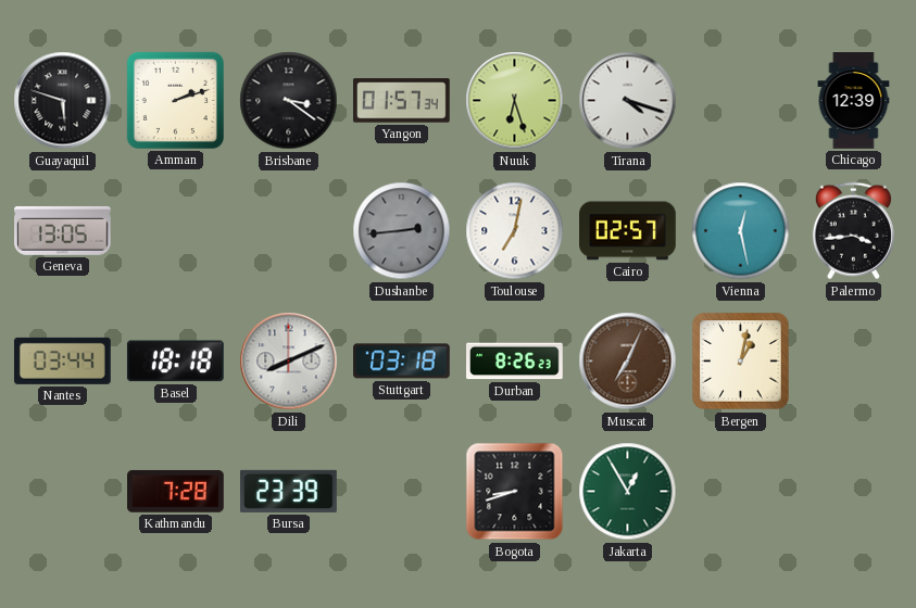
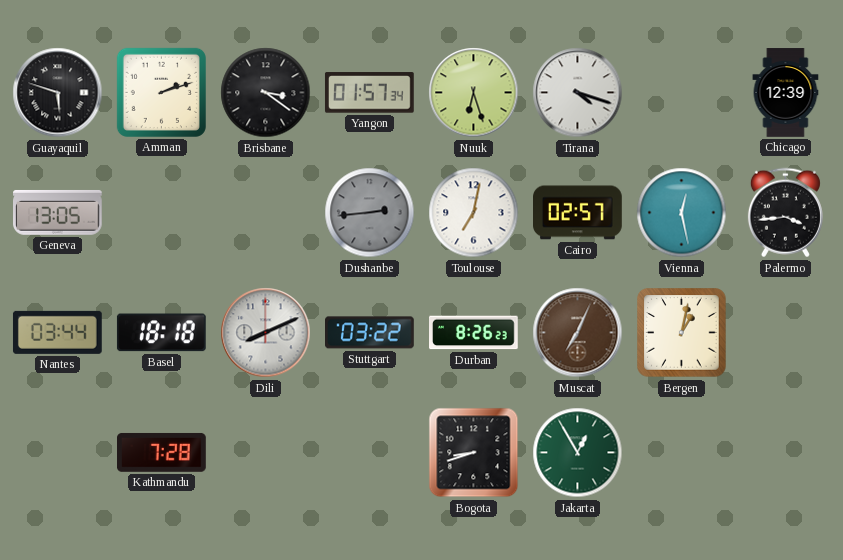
Stuttgart: 03:18 -> 03:22
Bursa: 23:39 -> none
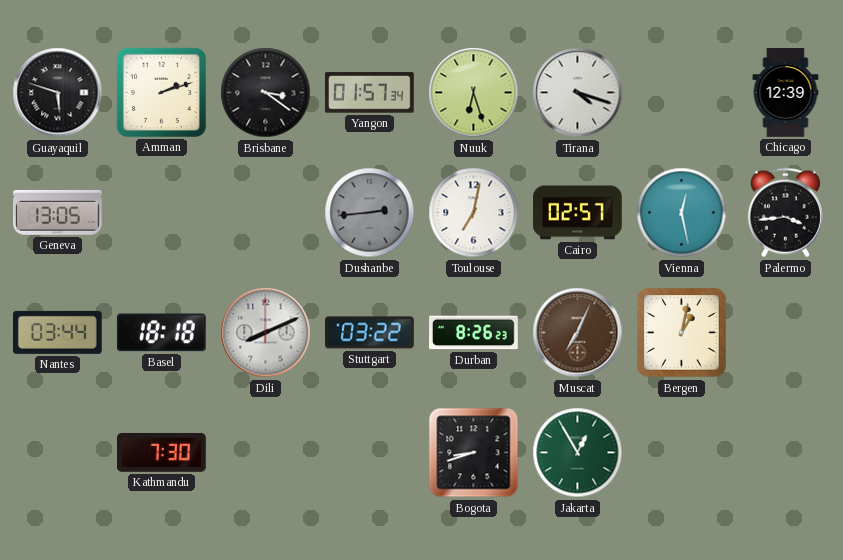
Kathmandu: 7:28 -> 7:30
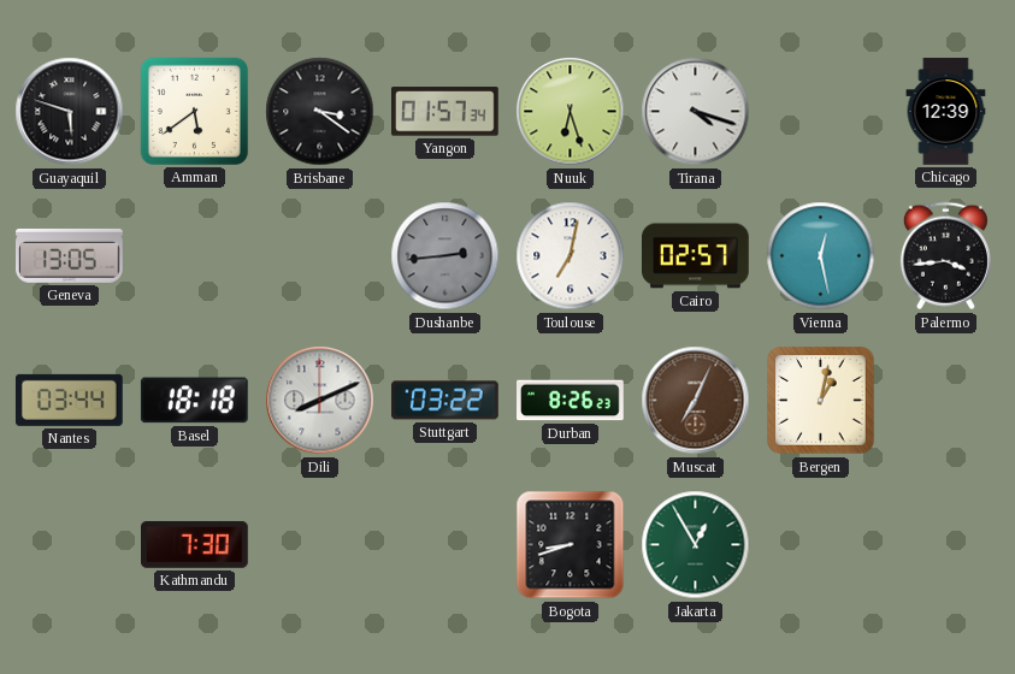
Amman: 2:12 -> 5:39
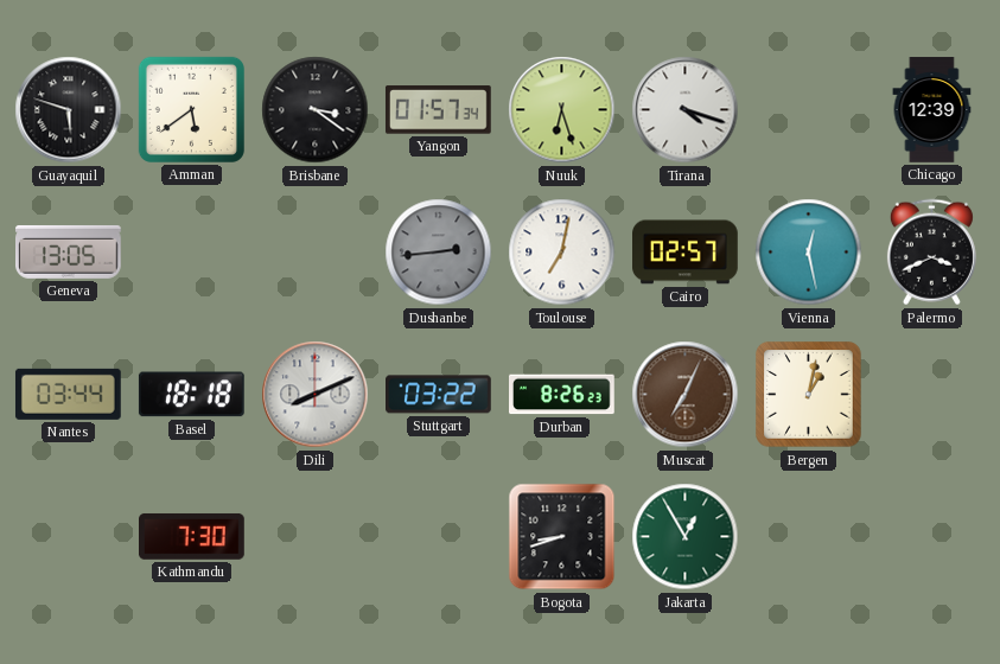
Palermo: 3:44 -> 3:41
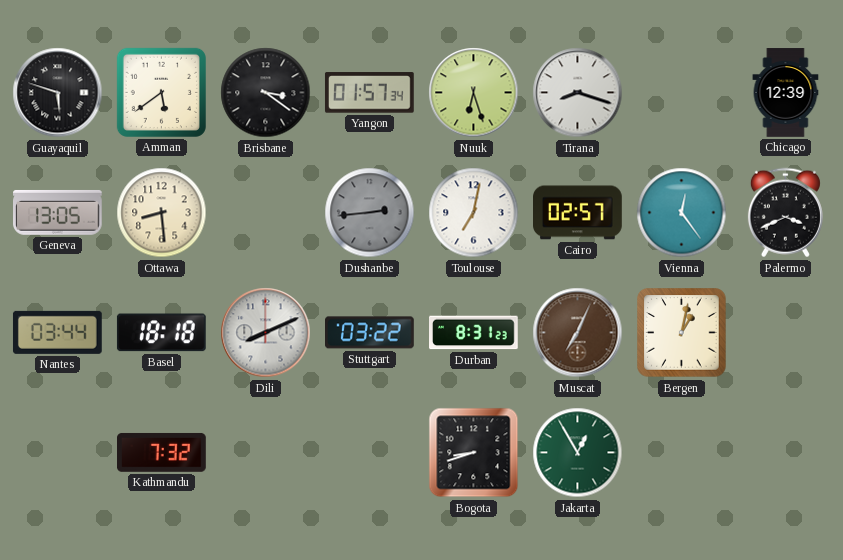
Tirana: 4:18 -> 8:18
Ottawa: none -> 8:29
Vienna: 12:28 -> 12:24
Durban: 8:26 -> 8:31
Kathmandu: 7:30 -> 7:32
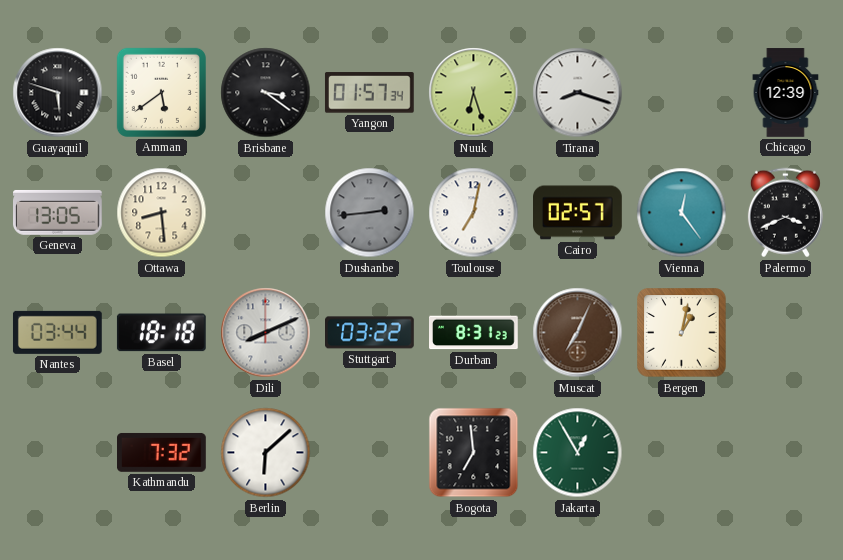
Berlin: none -> 6:08
Bogota: 8:42 -> 6:59
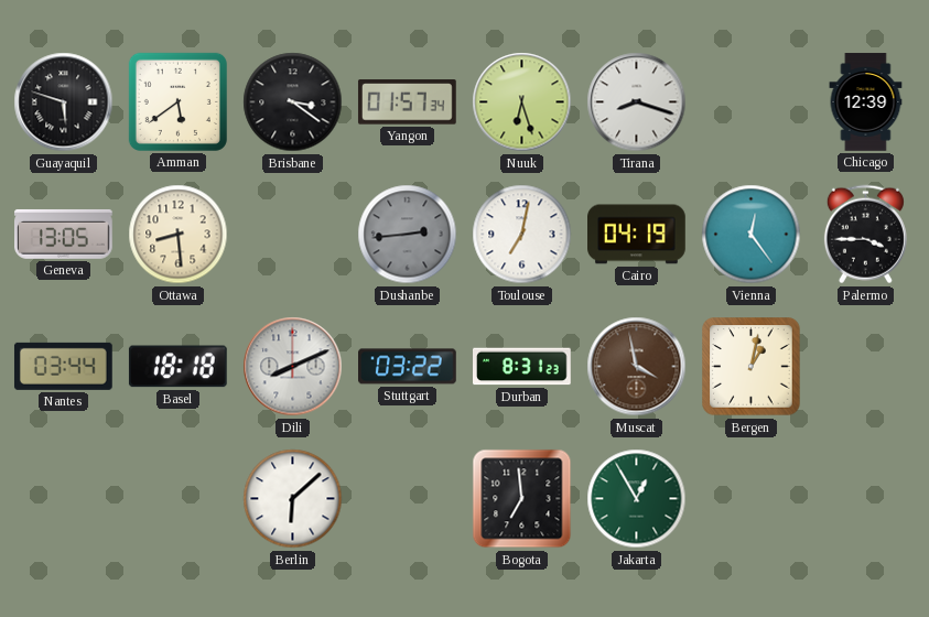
Cairo: 02:57 -> 04:19
Palermo: 3:41 -> 3:45
Muscat: 7:04 -> 3:58
Kathmandu: 7:32 -> none
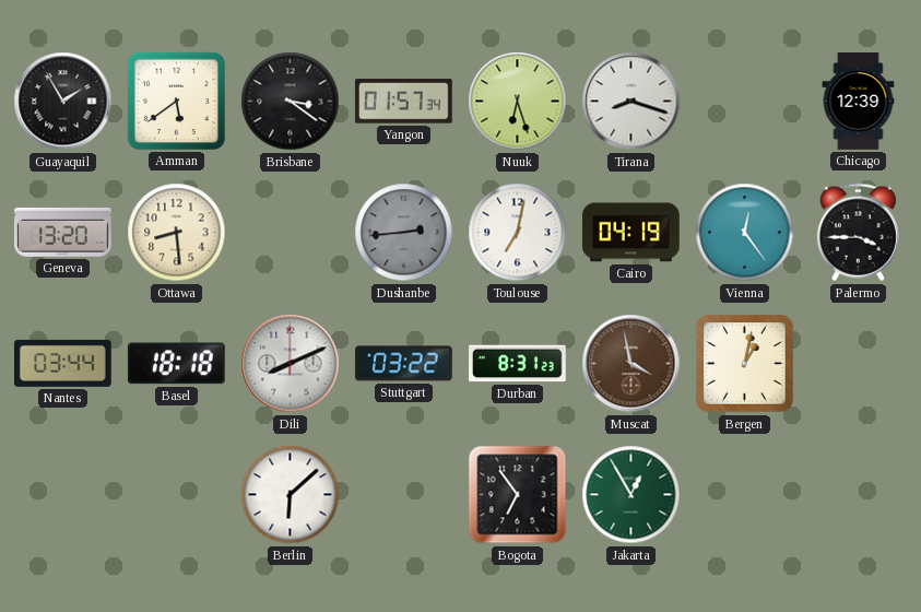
Guayaquil: 5:48 -> 1:55
Geneva: 13:05 -> 13:20
Bogota: 6:59 -> 6:54
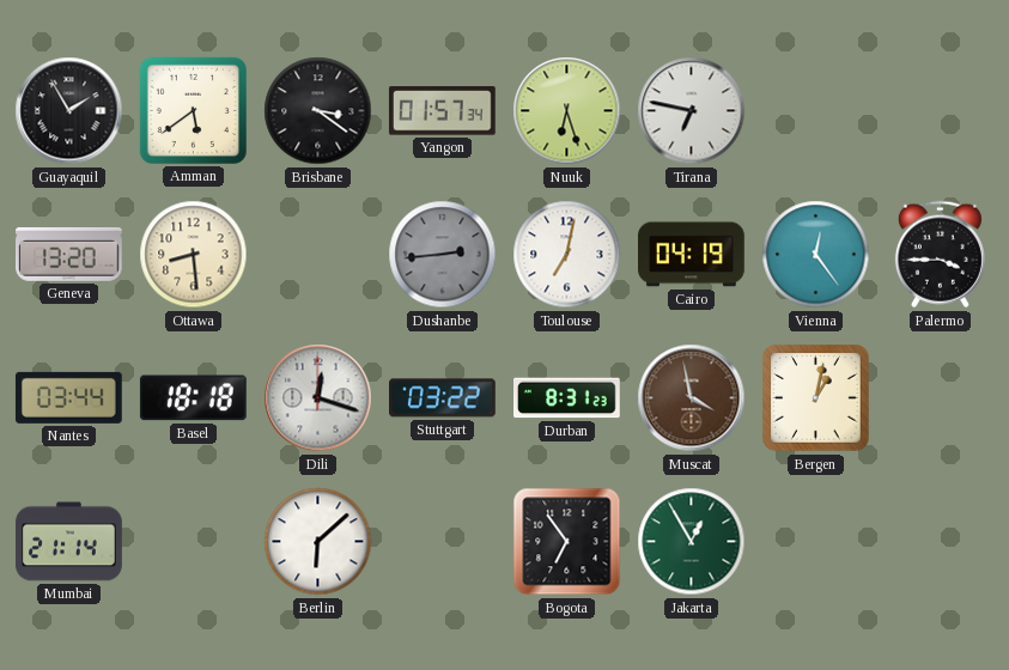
Tirana: 8:18 -> 6:47
Chicago: 12:39 -> none
Dili: 8:11 -> 12:18
Mumbai: none -> 21:14
